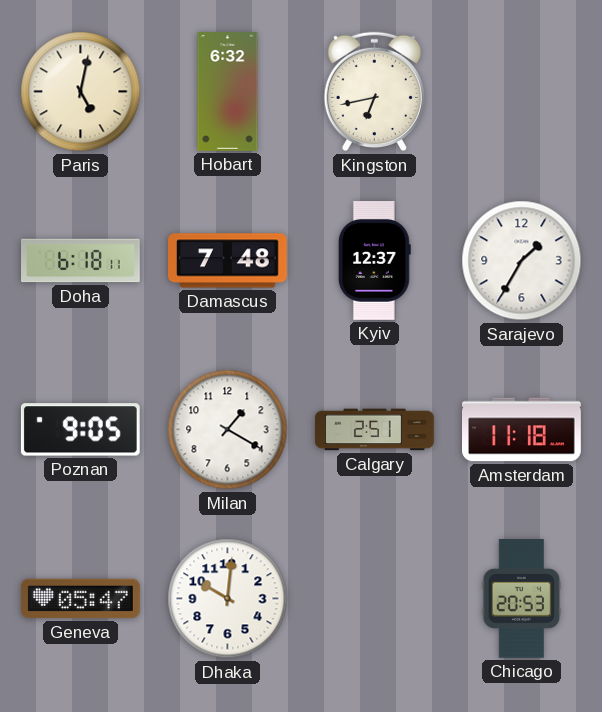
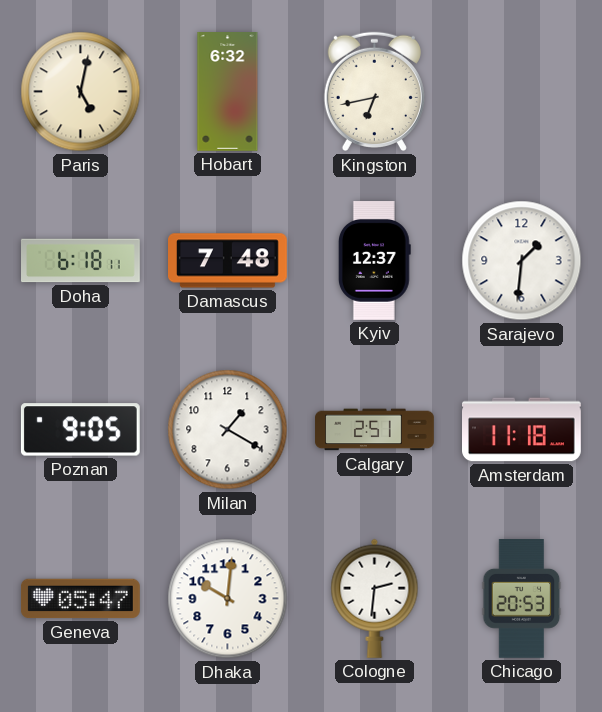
Sarajevo: 1:35 -> 1:31
Cologne: none -> 2:31
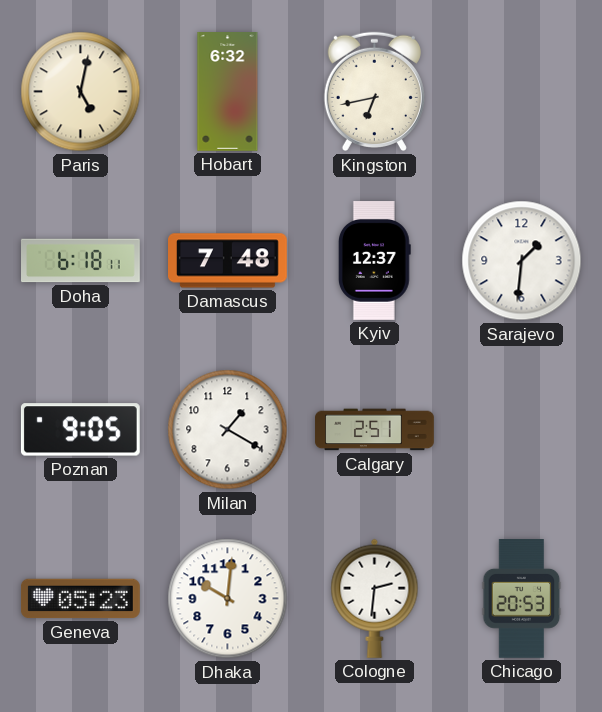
Amsterdam: 11:18 -> none
Geneva: 05:47 -> 05:23
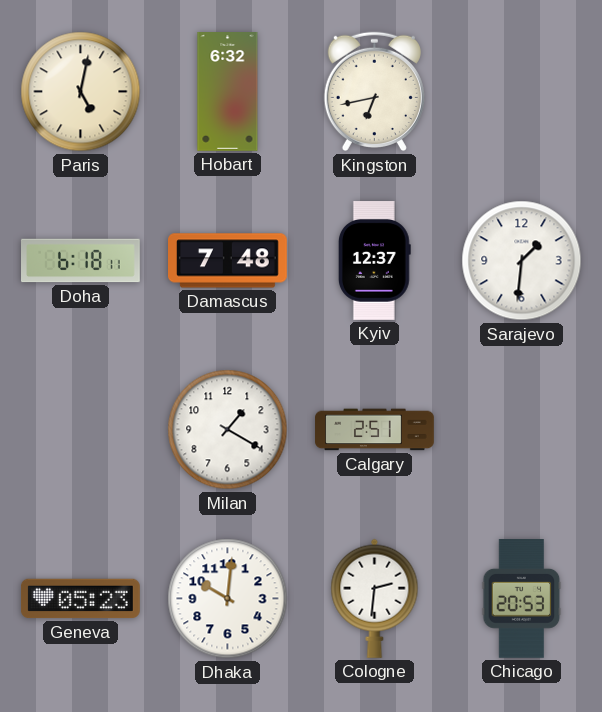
Poznan: 9:05 -> none
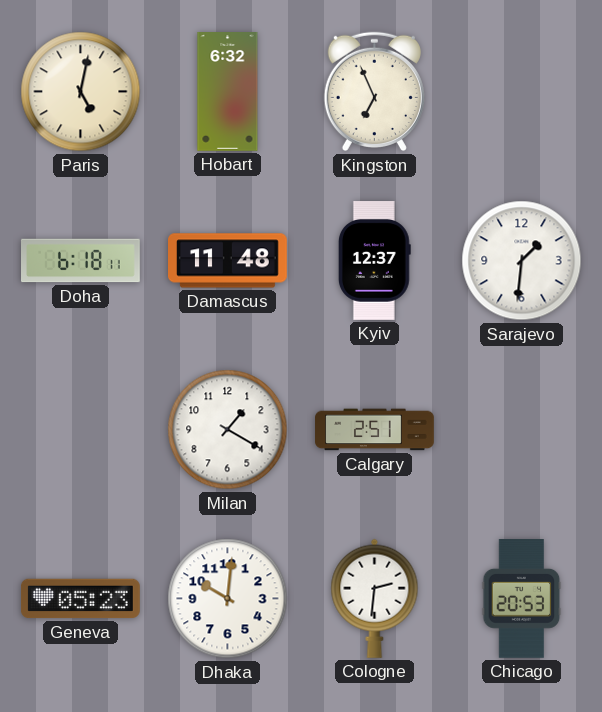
Kingston: 6:43 -> 6:56
Damascus: 7:48 -> 11:48
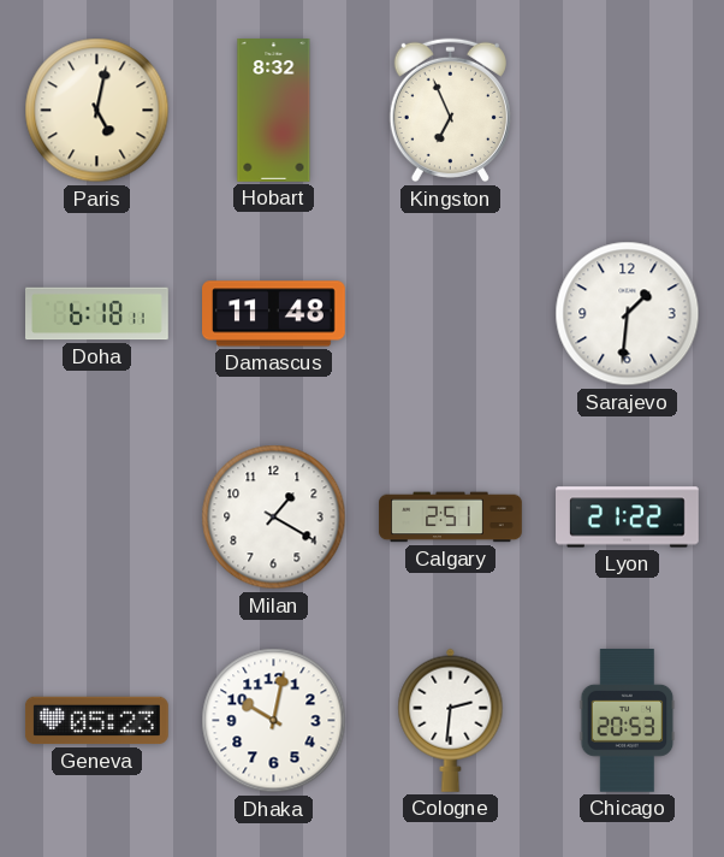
Hobart: 6:32 -> 8:32
Kyiv: 12:37 -> none
Lyon: none -> 21:22
Dhaka: 10:01 -> 10:02
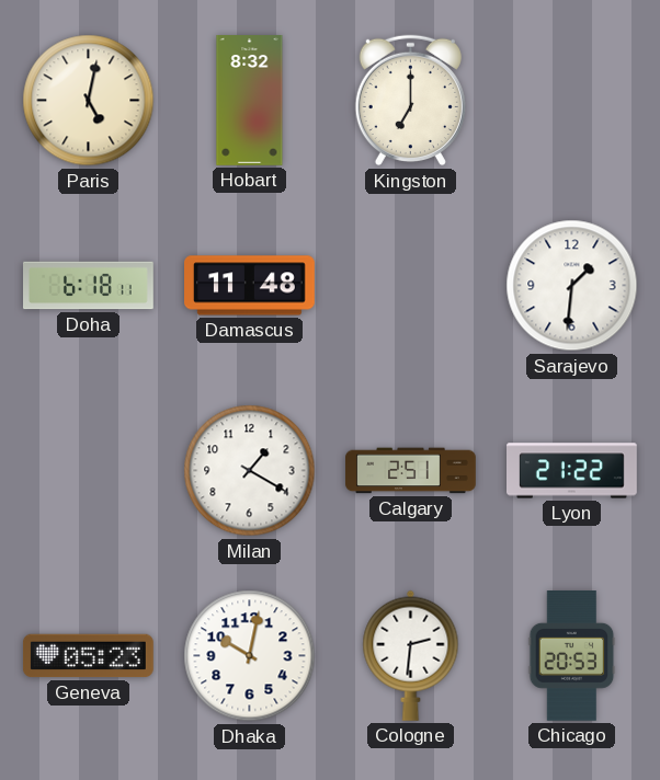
Kingston: 6:56 -> 7:00
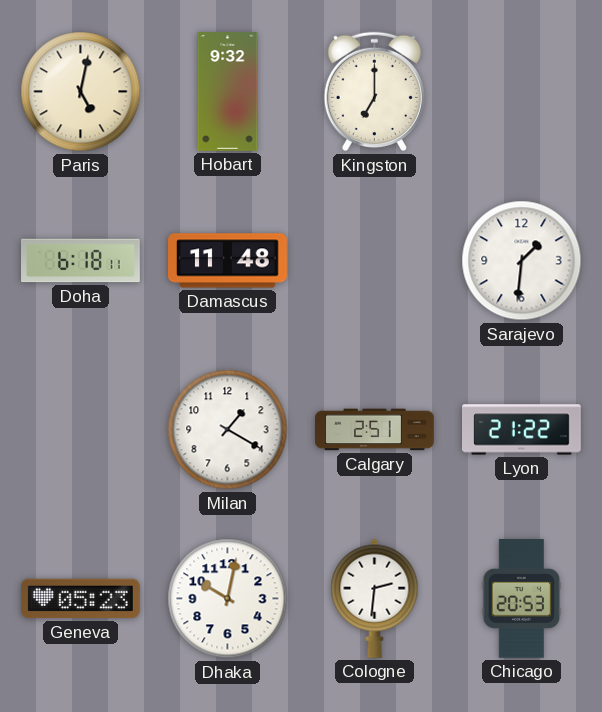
Hobart: 8:32 -> 9:32
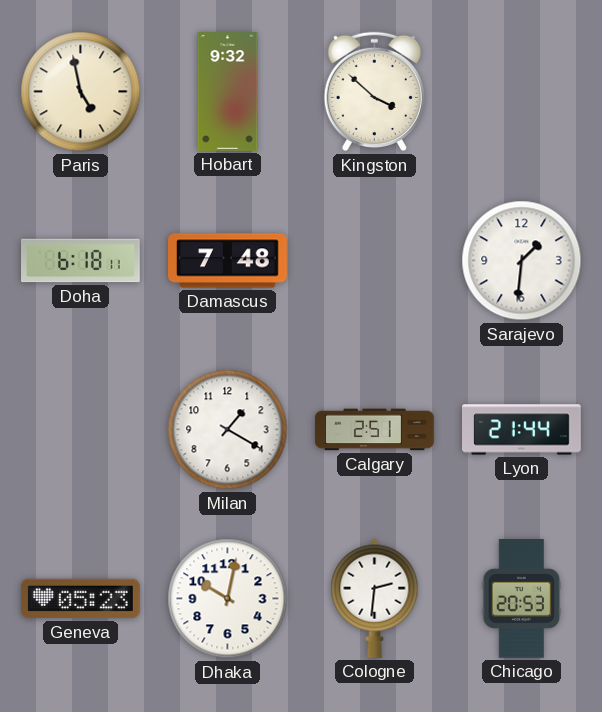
Paris: 5:02 -> 4:58
Kingston: 7:00 -> 3:52
Damascus: 11:48 -> 7:48
Lyon: 21:22 -> 21:44
